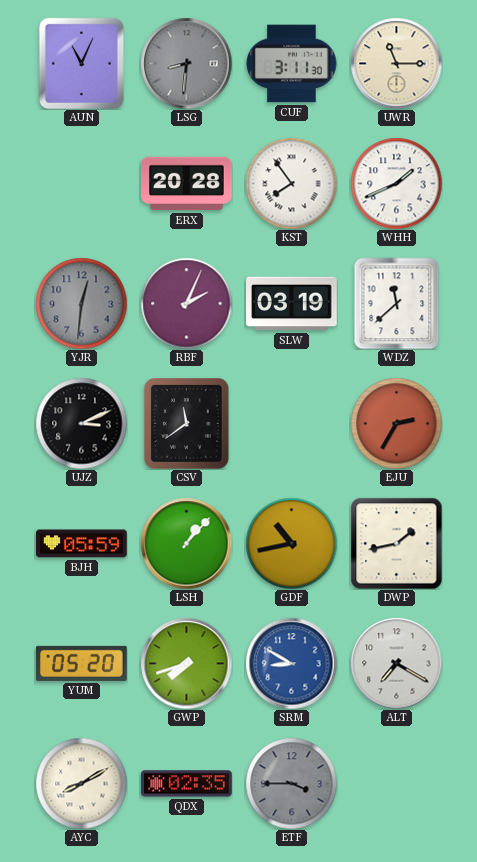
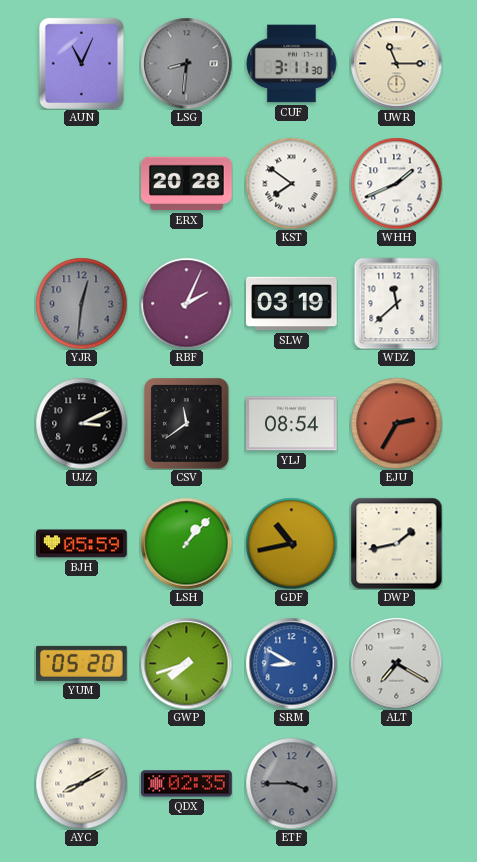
KST: 7:54 -> 7:51
YLJ: none -> 08:54
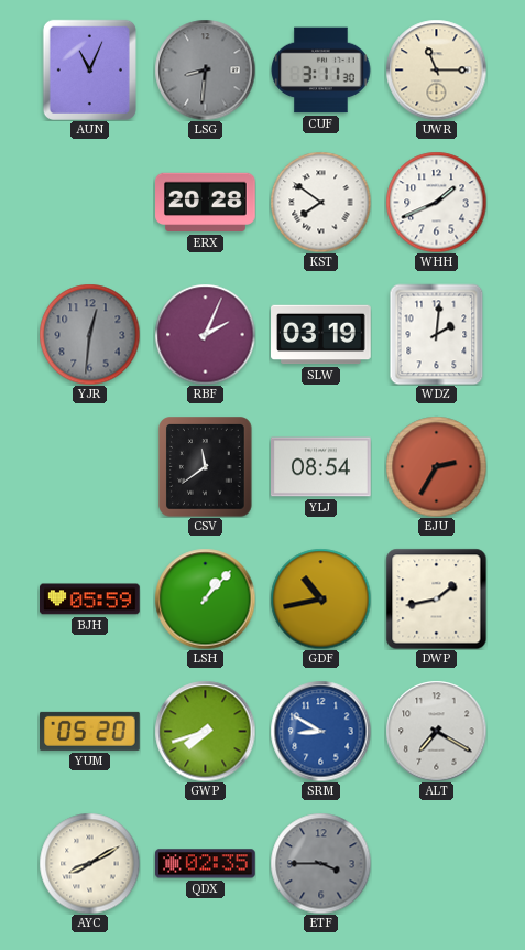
WDZ: 11:38 -> 2:01
UJZ: 3:11 -> none
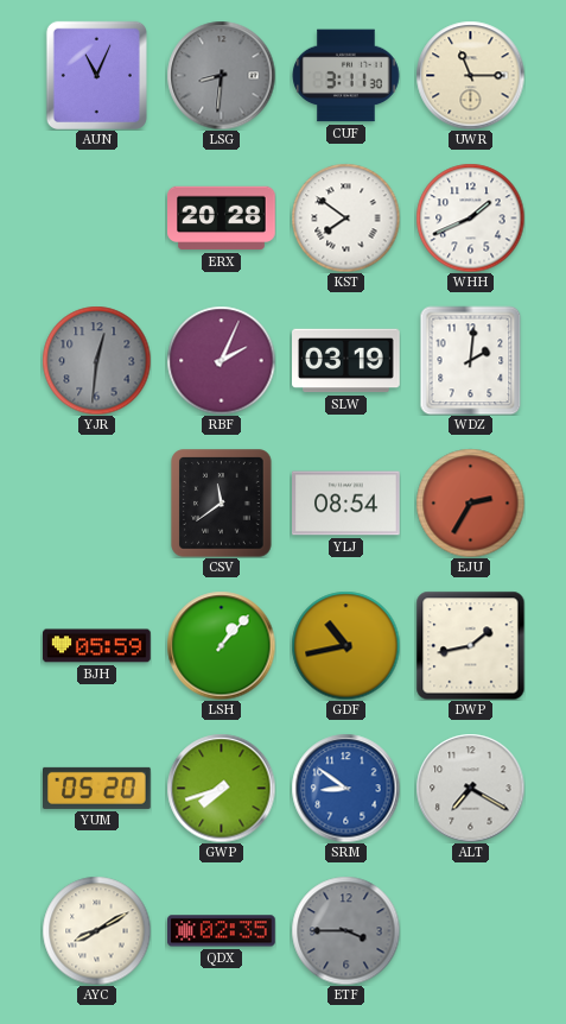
SRM: 8:50 -> 8:51
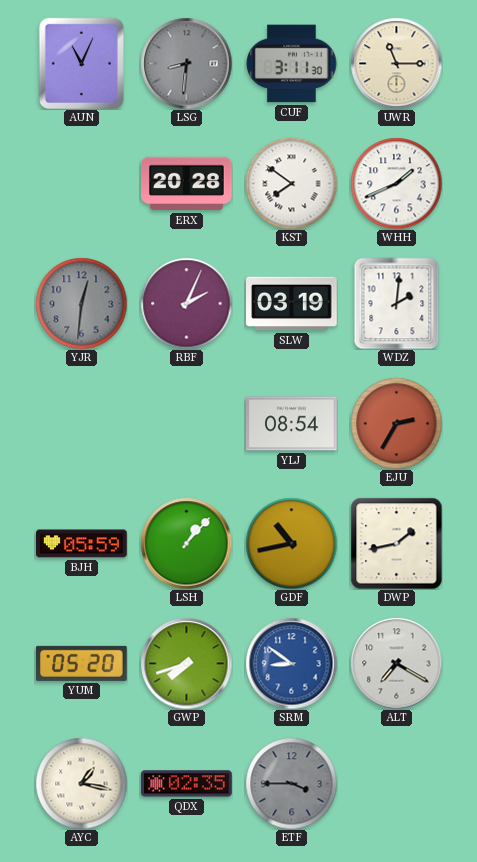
CSV: 11:39 -> none
AYC: 8:10 -> 1:17
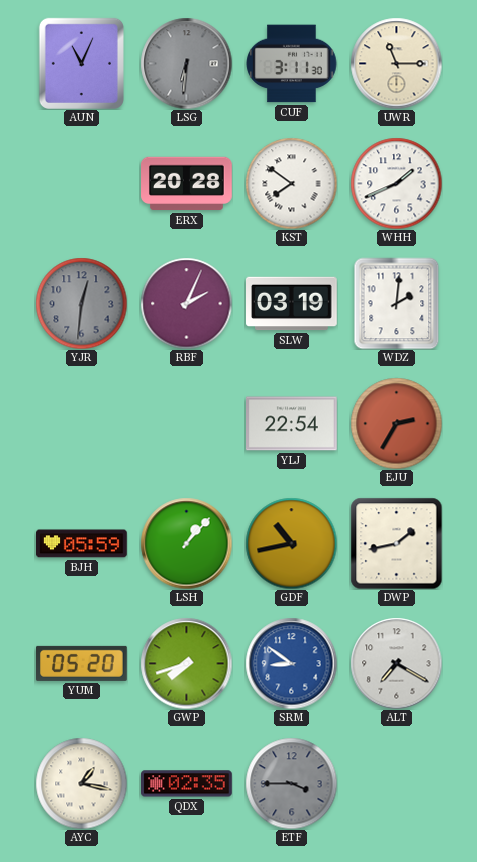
LSG: 8:31 -> 6:31
YLJ: 08:54 -> 22:54
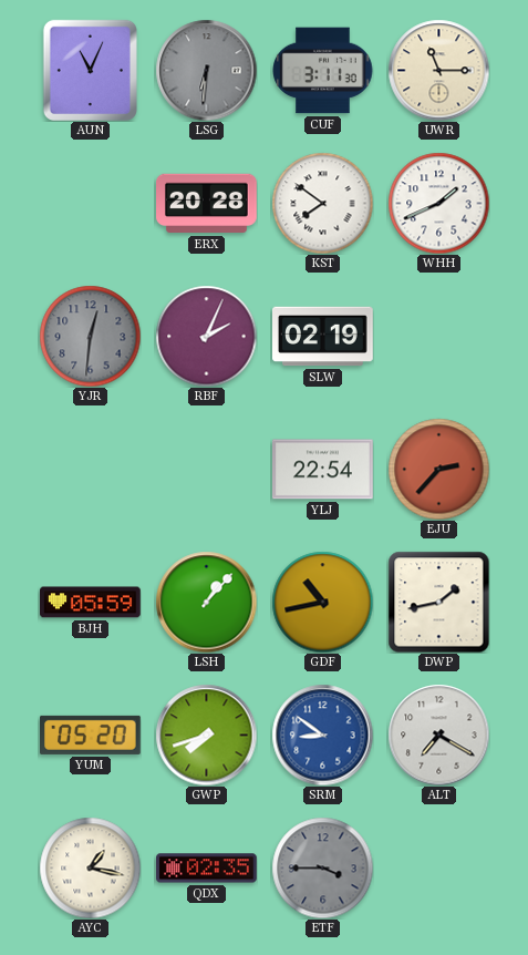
SLW: 03:19 -> 02:19
WDZ: 2:01 -> none
EJU: 2:35 -> 2:37
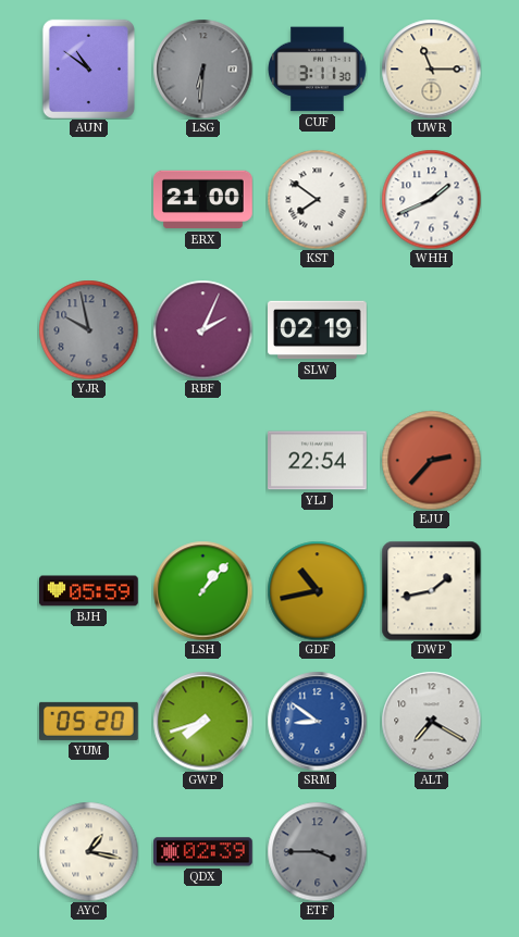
AUN: 11:04 -> 10:51
ERX: 20:28 -> 21:00
YJR: 12:31 -> 9:58
QDX: 02:35 -> 02:39
